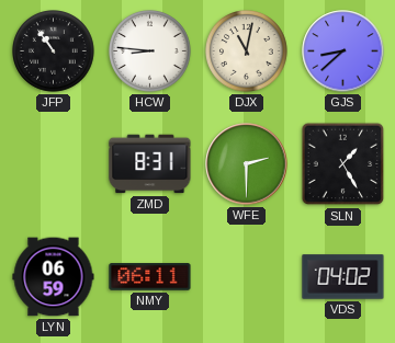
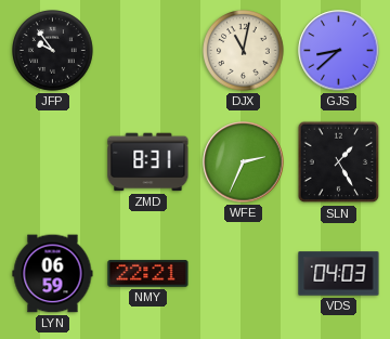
JFP: 10:54 -> 9:54
HCW: 8:46 -> none
WFE: 2:30 -> 2:34
NMY: 06:11 -> 22:21
VDS: 04:02 -> 04:03
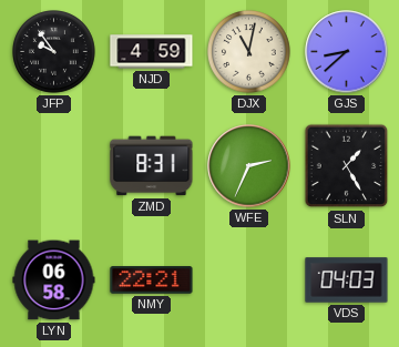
NJD: none -> 4:59
LYN: 06:59 -> 06:58
